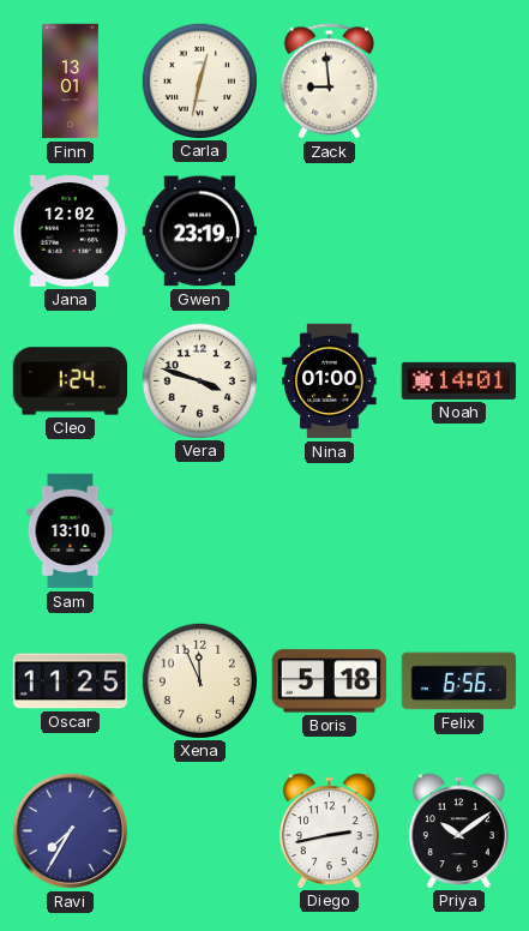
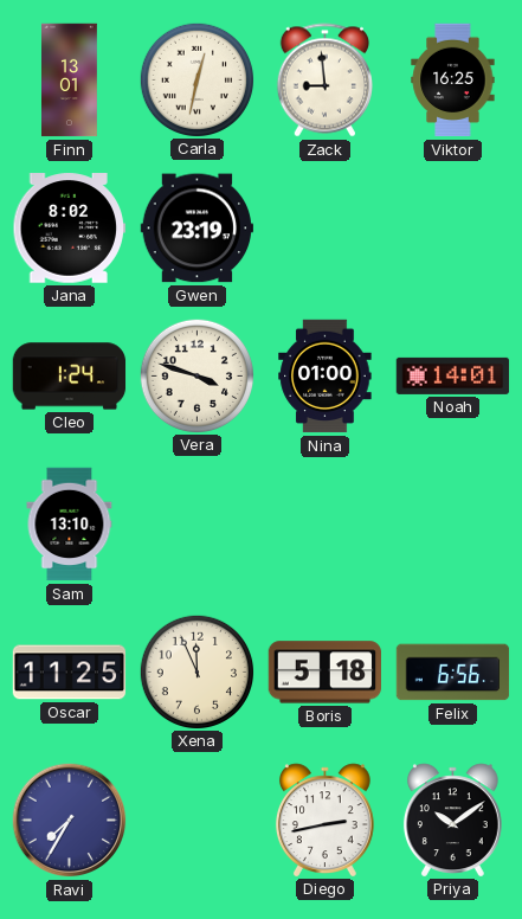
Viktor: none -> 16:25
Jana: 12:02 -> 8:02
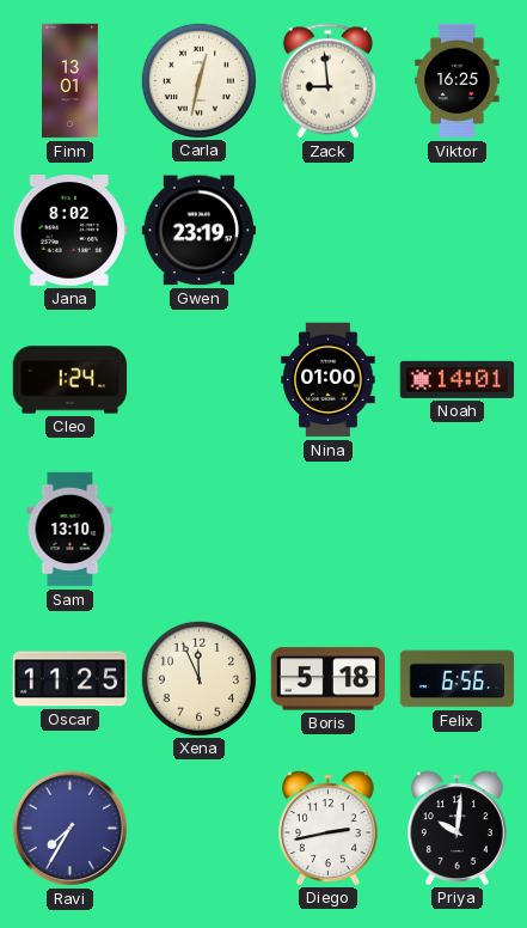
Vera: 3:48 -> none
Priya: 10:09 -> 10:01
